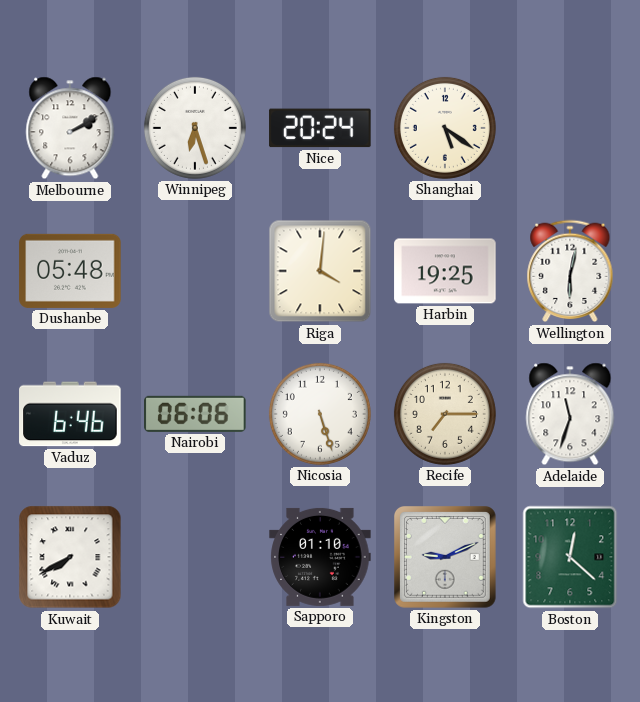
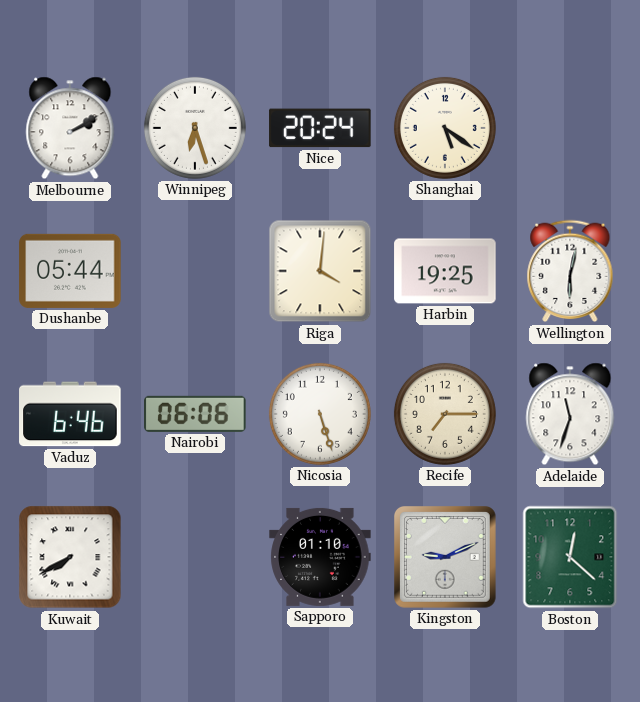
Dushanbe: 05:48 -> 05:44
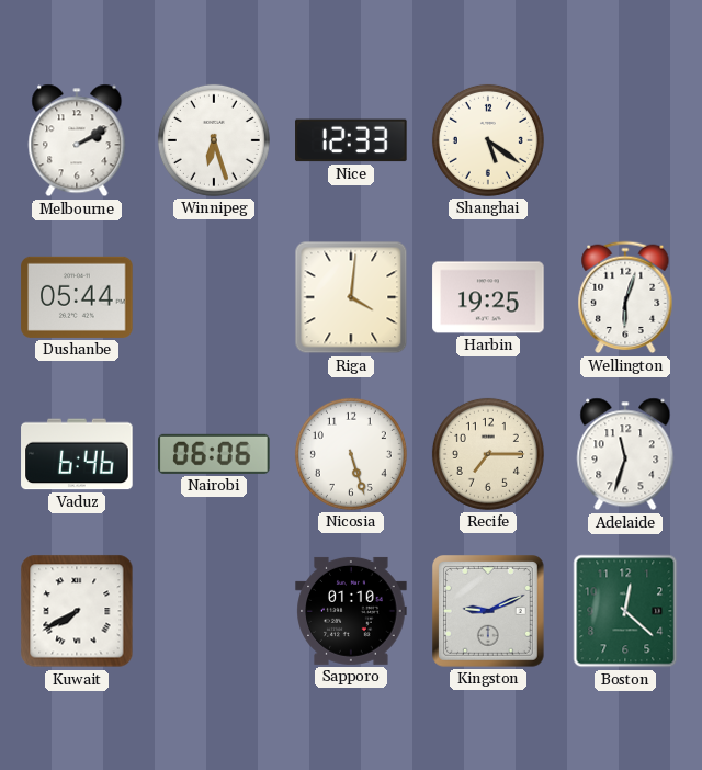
Nice: 20:24 -> 12:33
Wellington: 6:02 -> 6:03
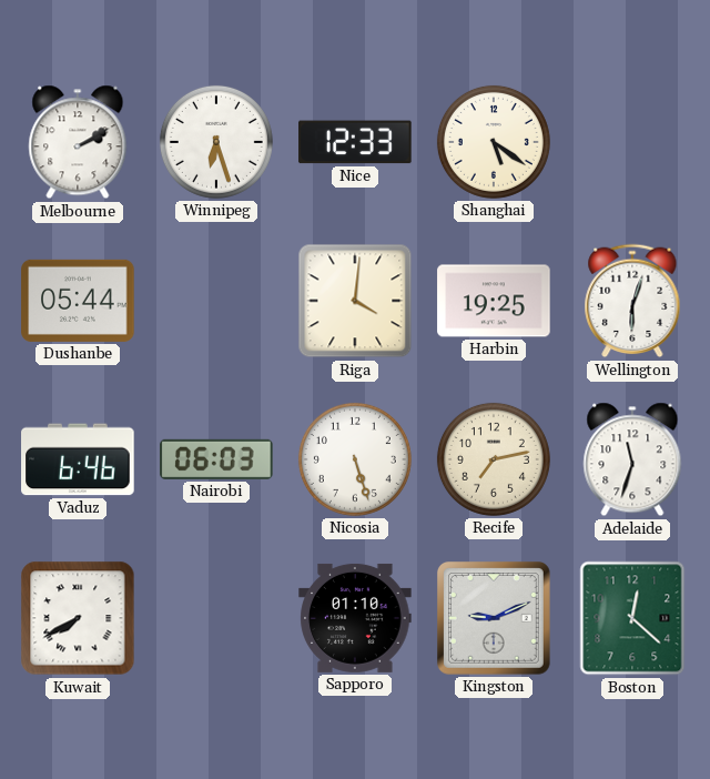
Nairobi: 06:06 -> 06:03
Recife: 7:15 -> 7:13
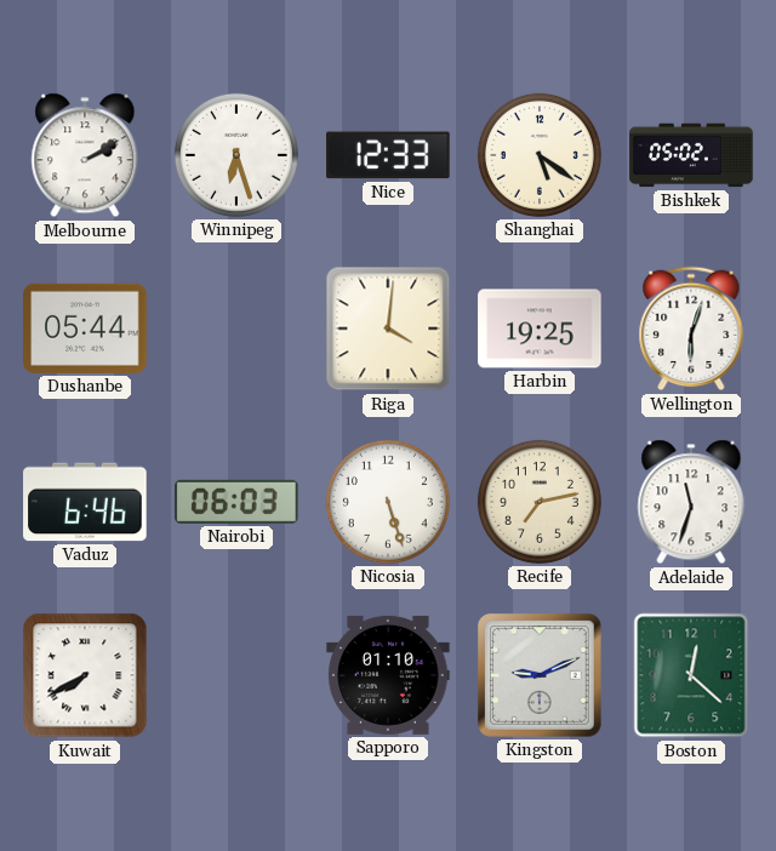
Bishkek: none -> 05:02
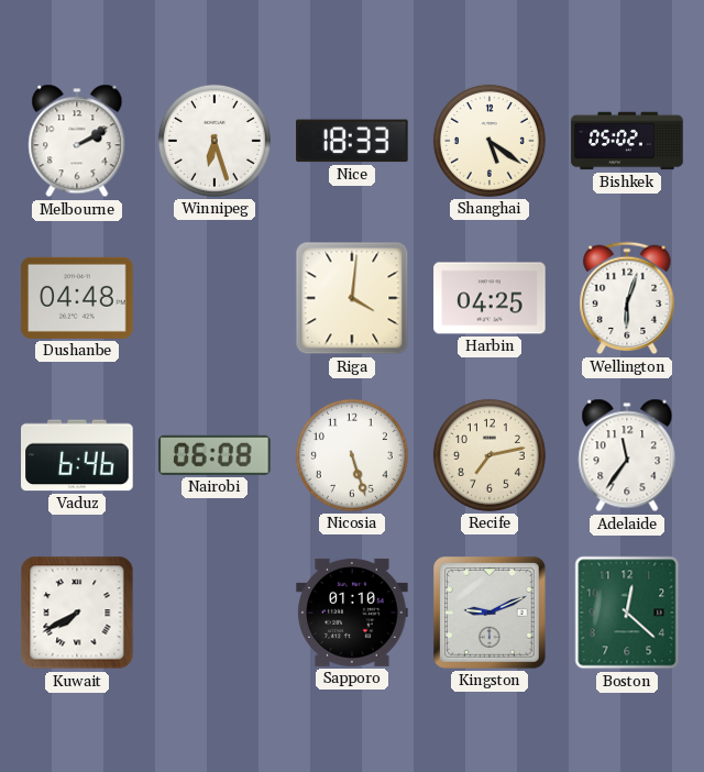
Nice: 12:33 -> 18:33
Dushanbe: 05:44 -> 04:48
Harbin: 19:25 -> 04:25
Nairobi: 06:03 -> 06:08
Adelaide: 11:33 -> 11:36
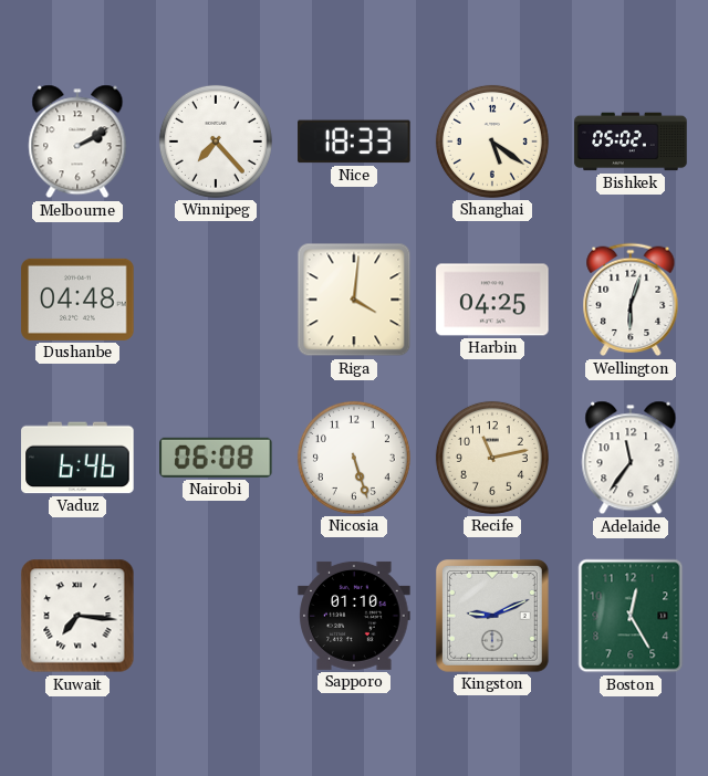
Winnipeg: 6:27 -> 7:23
Recife: 7:13 -> 11:13
Kuwait: 7:40 -> 7:16
Boston: 12:22 -> 12:25
